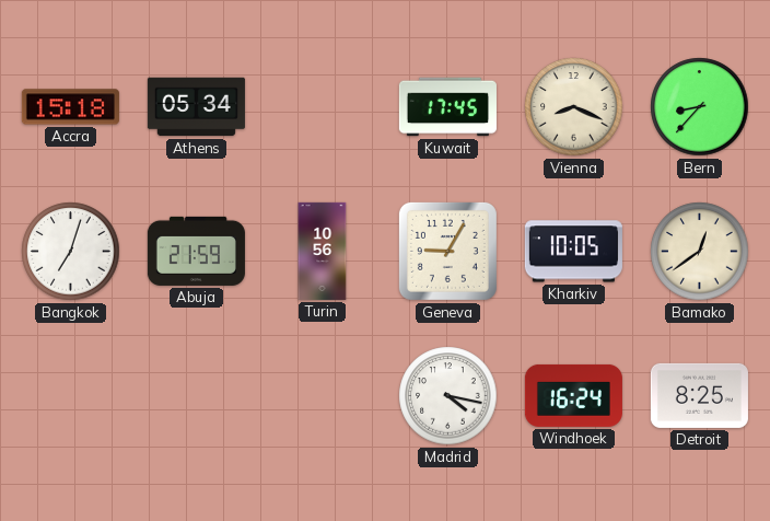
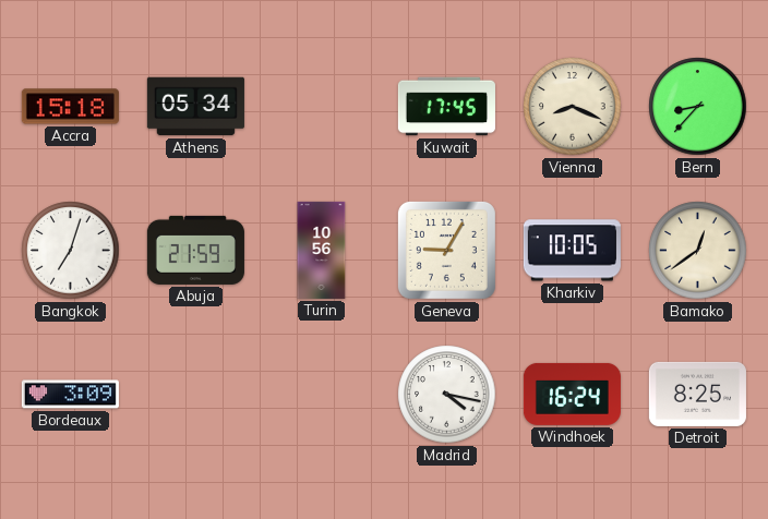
Bordeaux: none -> 3:09
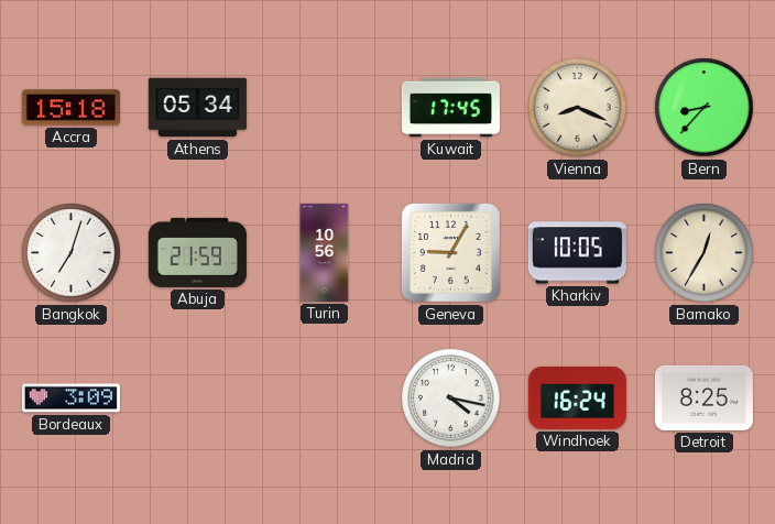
Bamako: 12:39 -> 12:35
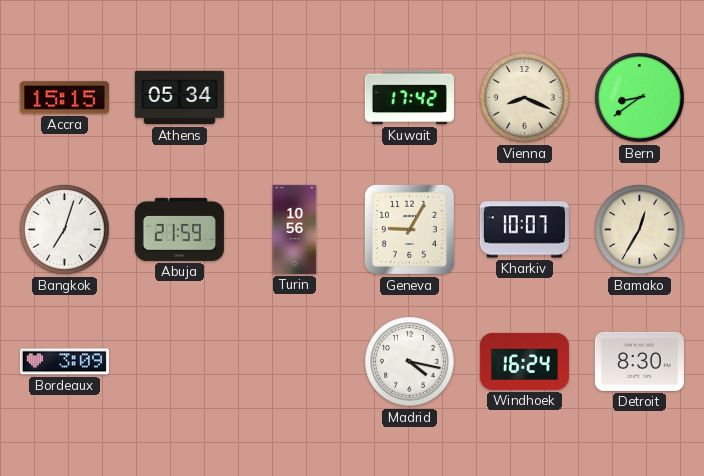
Accra: 15:18 -> 15:15
Kuwait: 17:45 -> 17:42
Bern: 8:37 -> 8:39
Kharkiv: 10:05 -> 10:07
Detroit: 8:25 -> 8:30
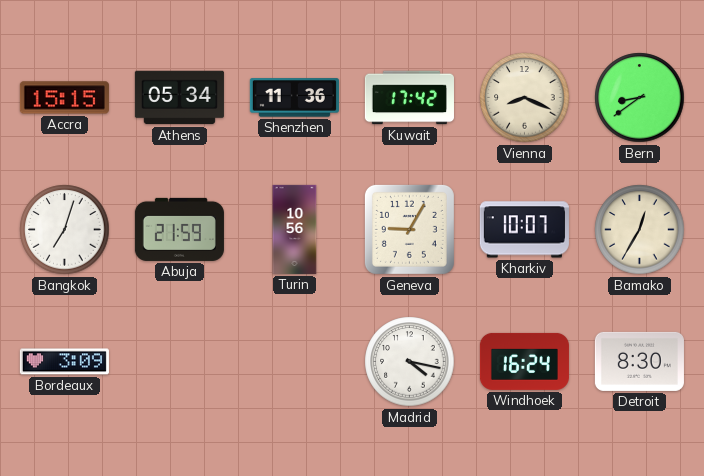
Shenzhen: none -> 11:36
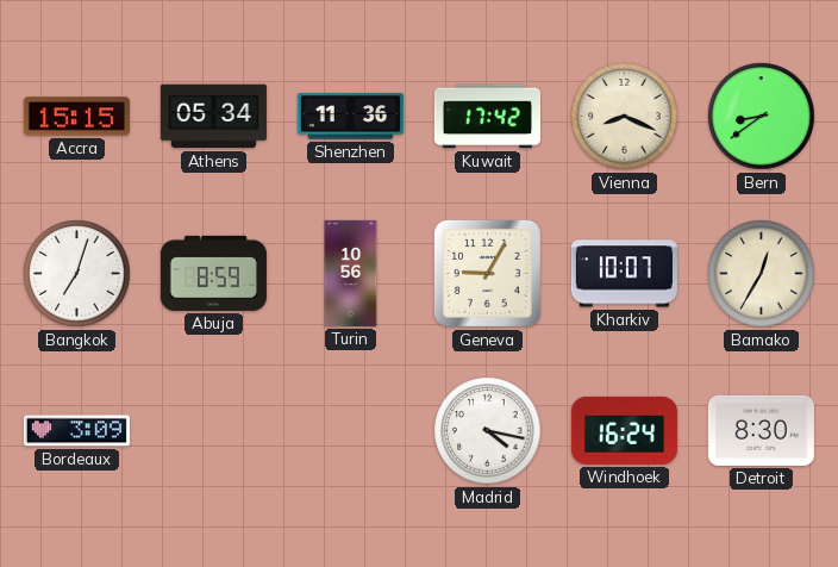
Abuja: 21:59 -> 8:59
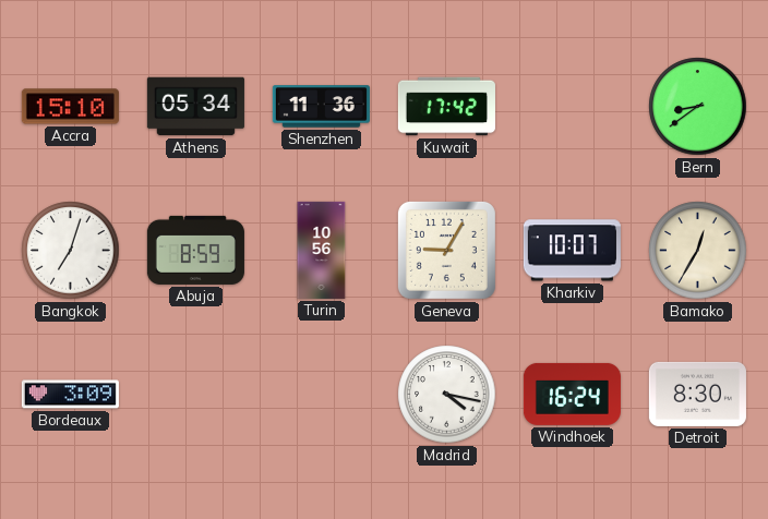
Accra: 15:15 -> 15:10
Vienna: 8:19 -> none
